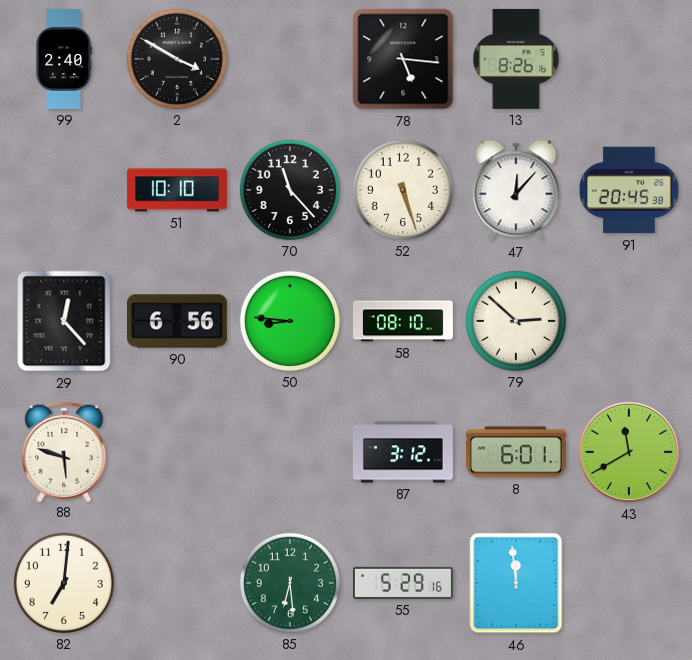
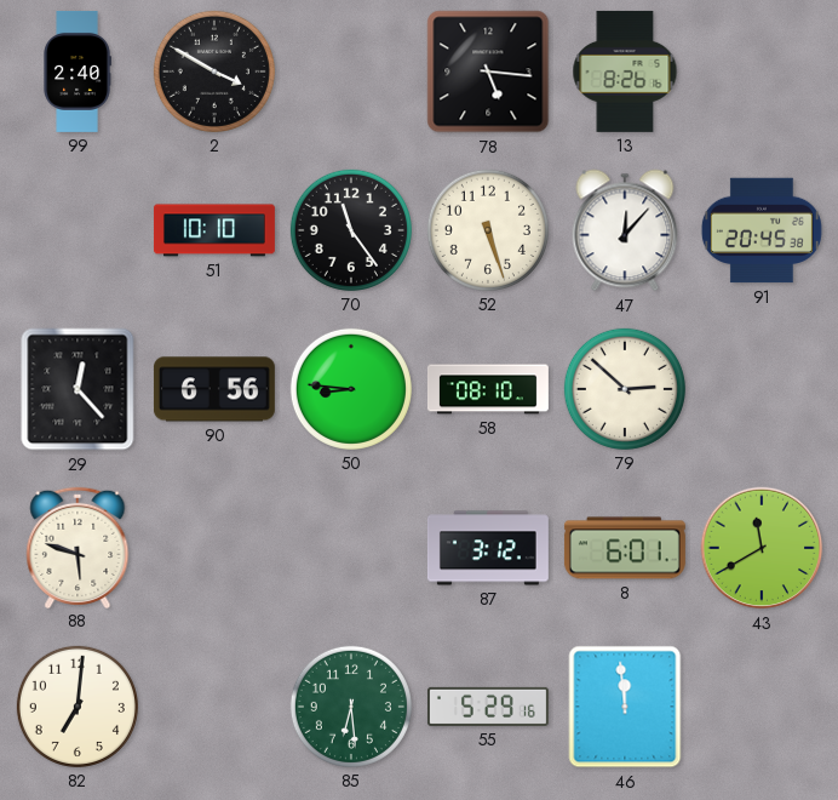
70: 11:23 -> 11:24
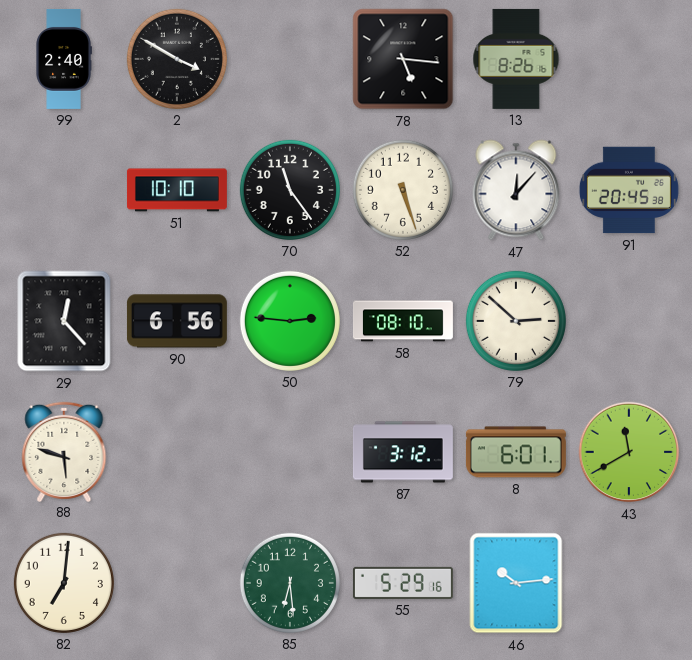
50: 8:46 -> 2:46
46: 11:59 -> 10:14
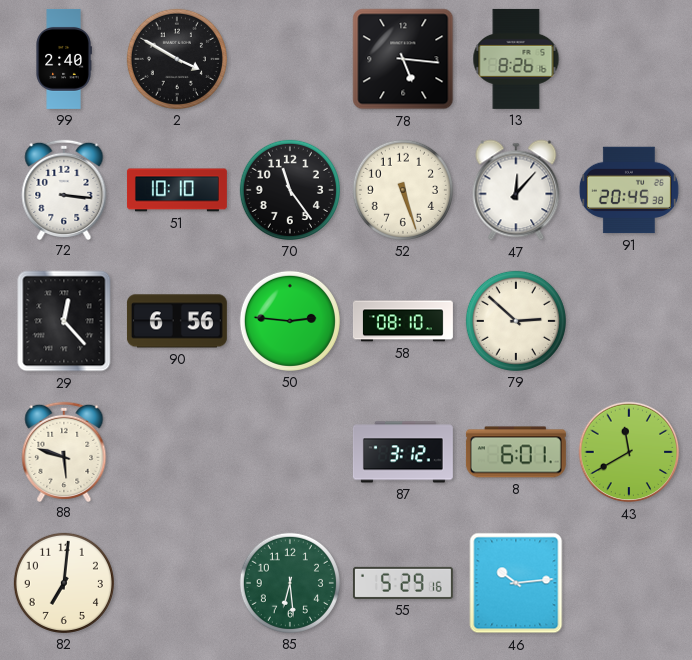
72: none -> 3:16
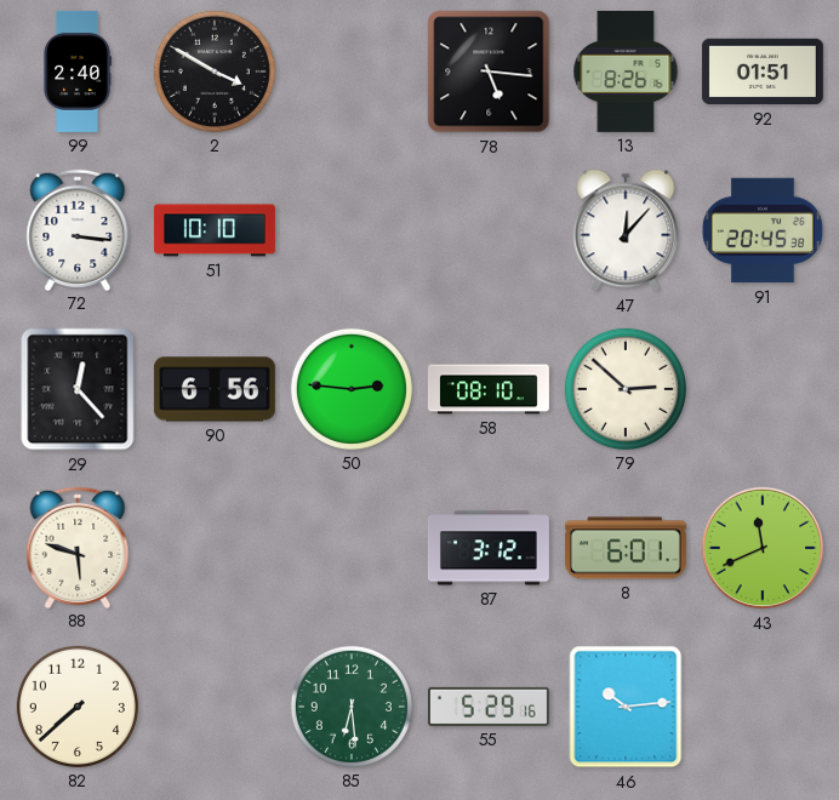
92: none -> 01:51
70: 11:24 -> none
52: 5:27 -> none
43: 11:40 -> 11:41
82: 7:01 -> 7:38
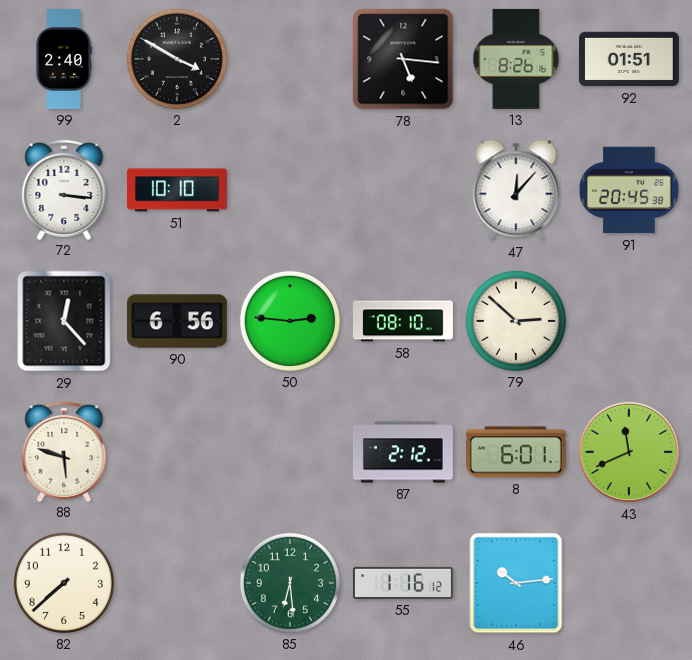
87: 3:12 -> 2:12
55: 5:29 -> 1:16
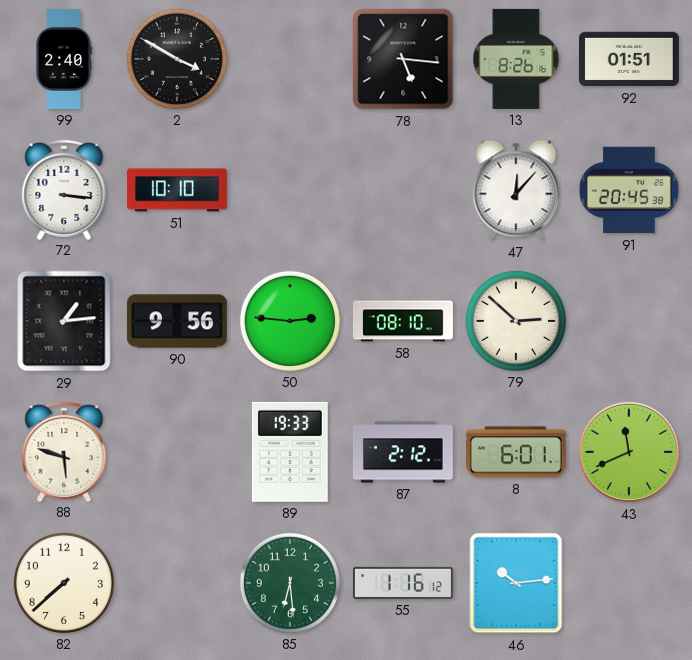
29: 12:23 -> 1:14
90: 6:56 -> 9:56
89: none -> 19:33
